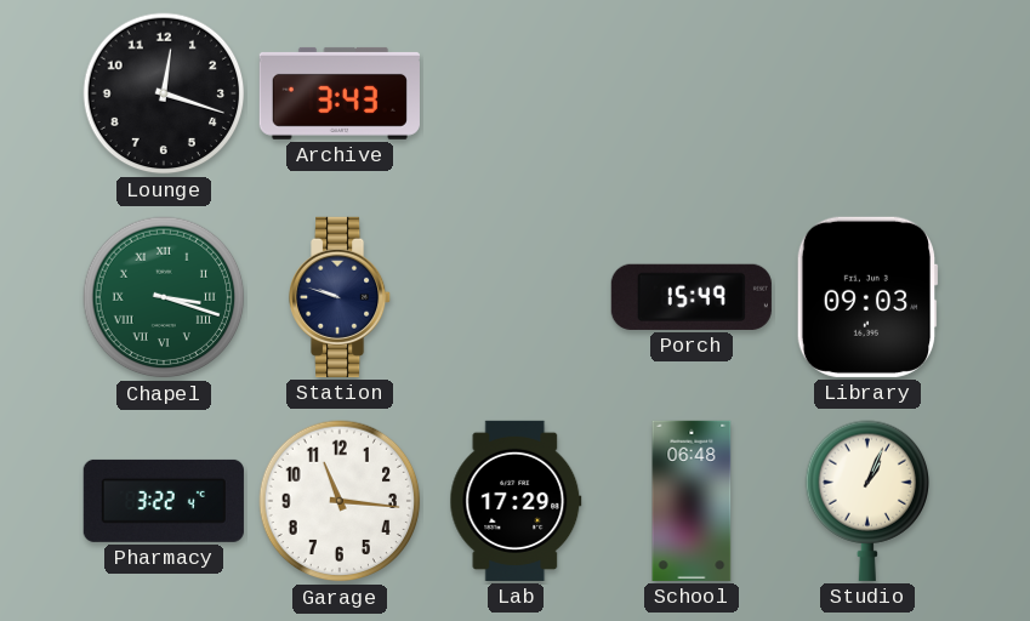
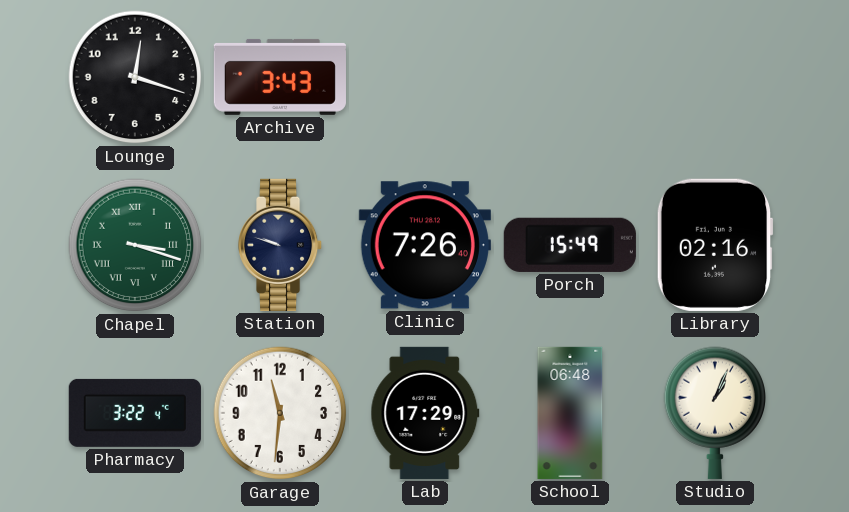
Clinic: none -> 7:26
Library: 09:03 -> 02:16
Garage: 11:16 -> 11:31
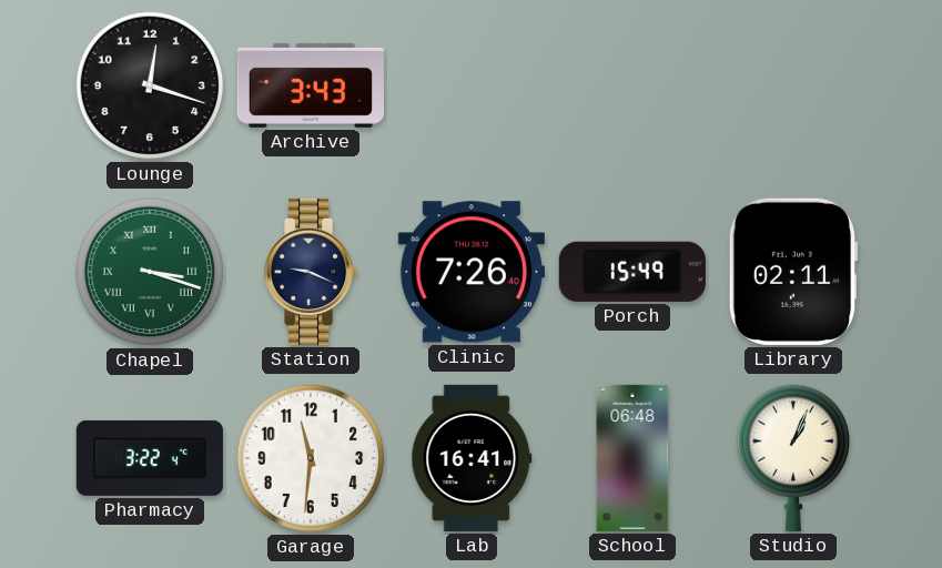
Station: 9:48 -> 9:19
Library: 02:16 -> 02:11
Lab: 17:29 -> 16:41
